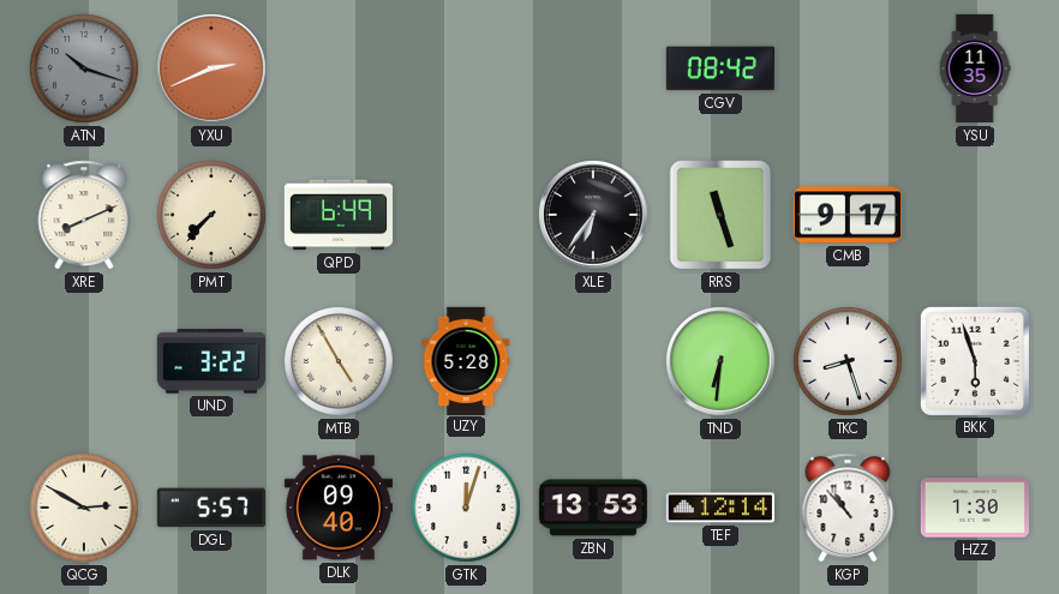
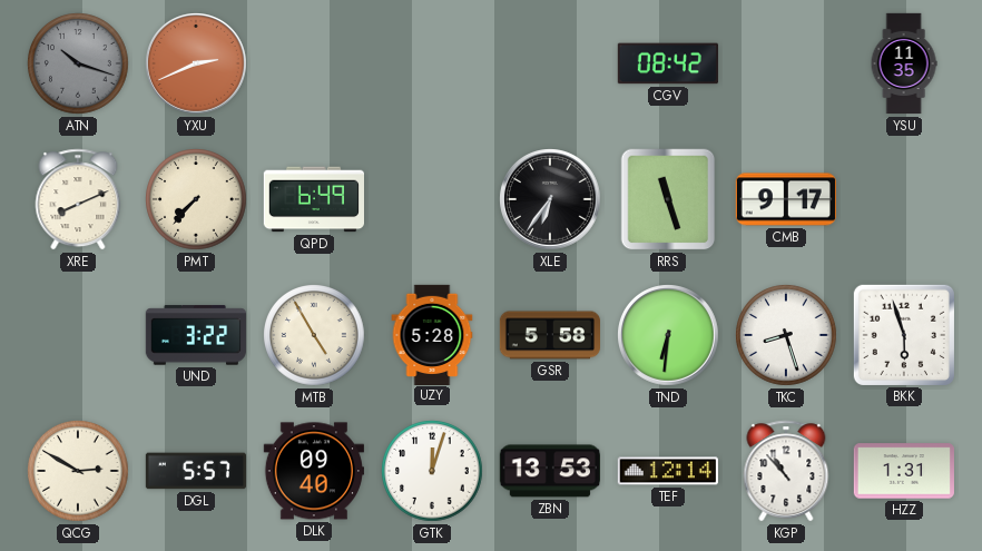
GSR: none -> 5:58
HZZ: 1:30 -> 1:31
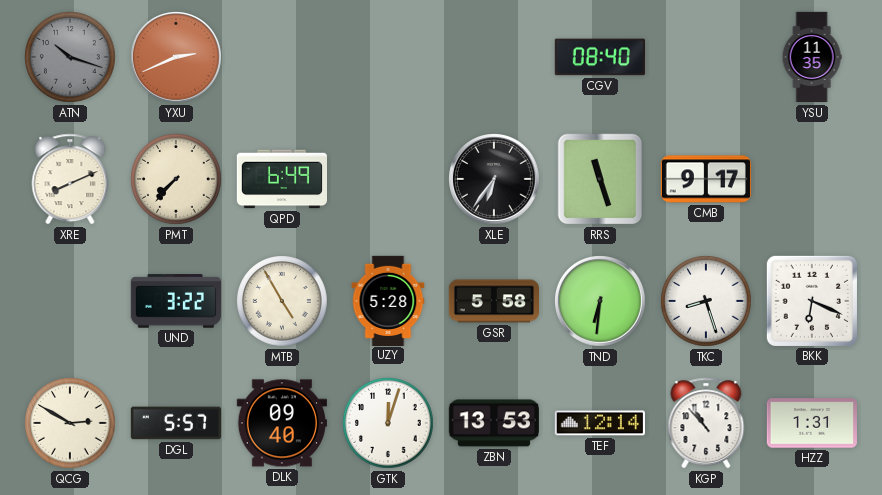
CGV: 08:42 -> 08:40
BKK: 5:57 -> 6:19
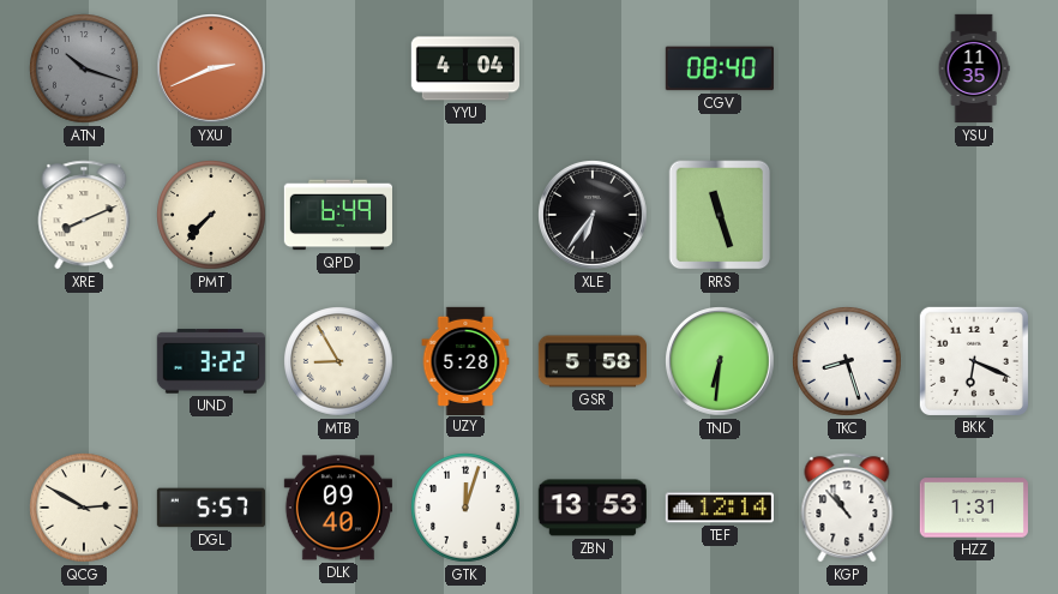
YYU: none -> 4:04
CMB: 9:17 -> none
MTB: 4:55 -> 8:55
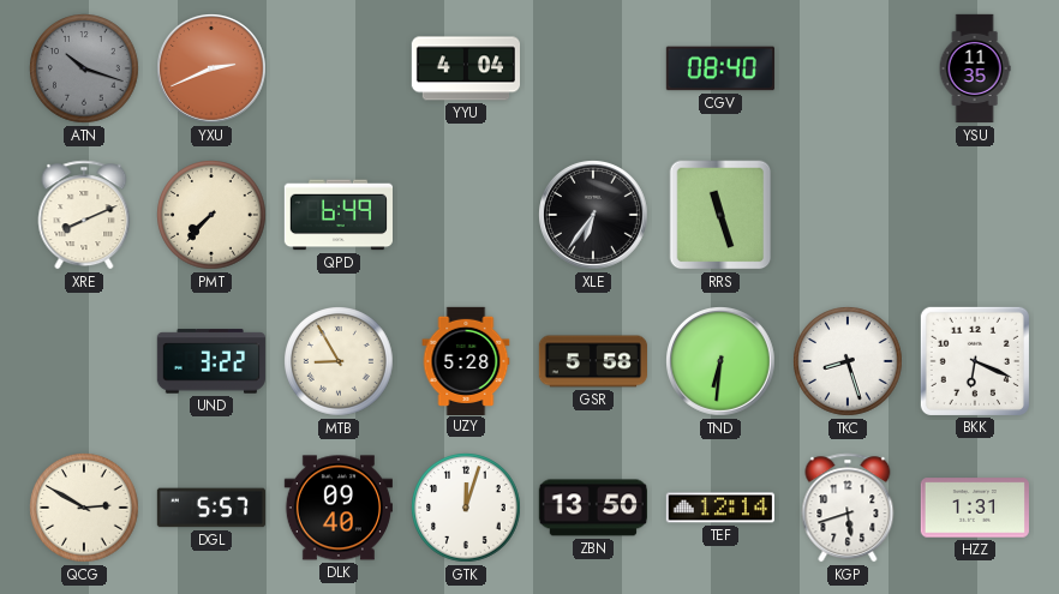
ZBN: 13:53 -> 13:50
KGP: 10:53 -> 5:42
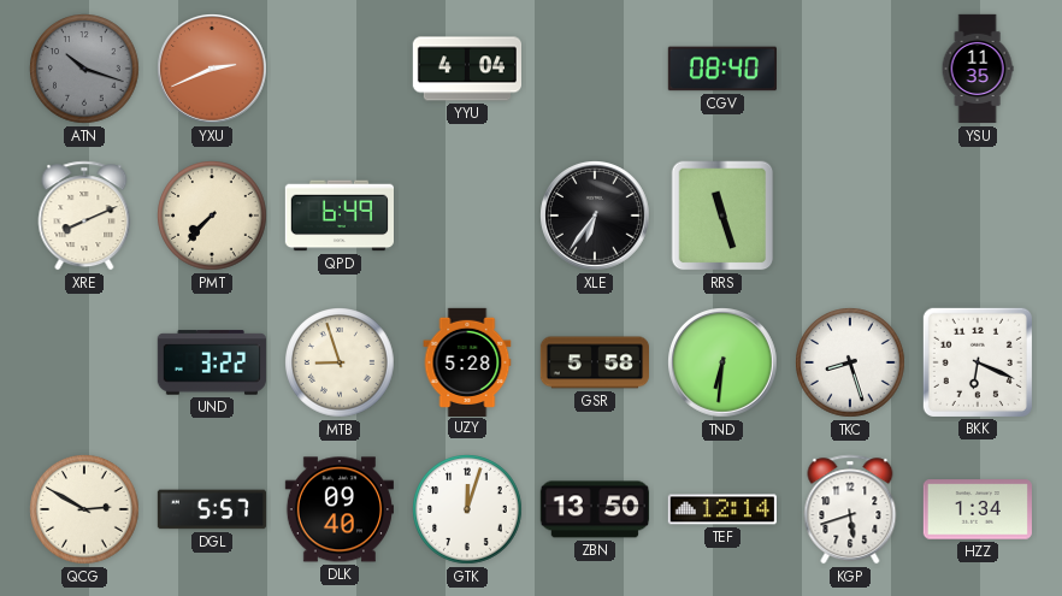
MTB: 8:55 -> 8:57
HZZ: 1:31 -> 1:34
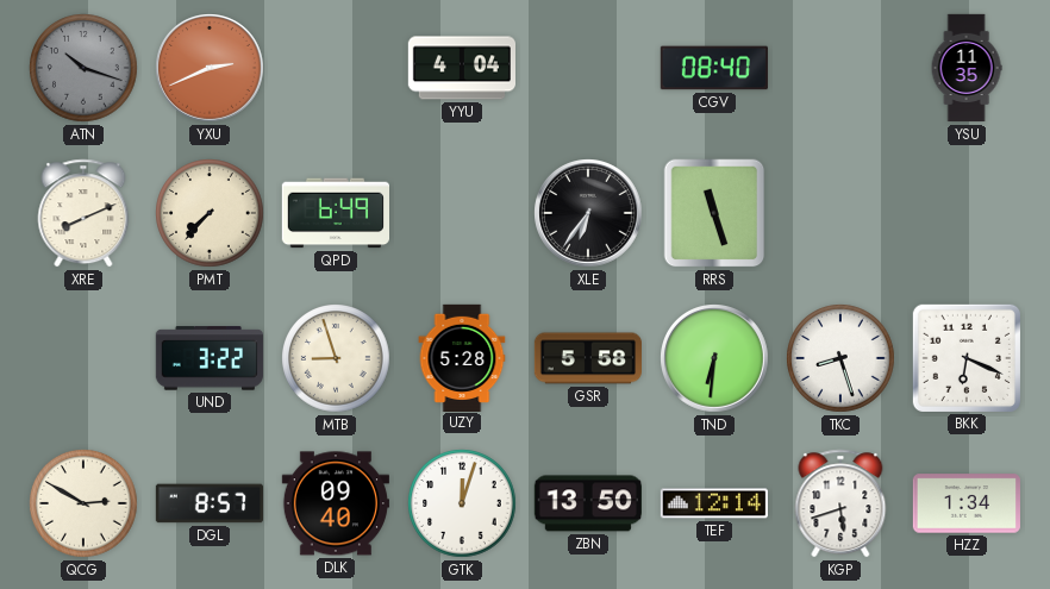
DGL: 5:57 -> 8:57
